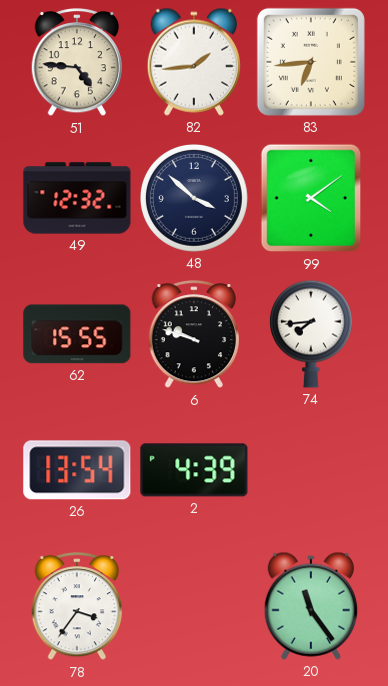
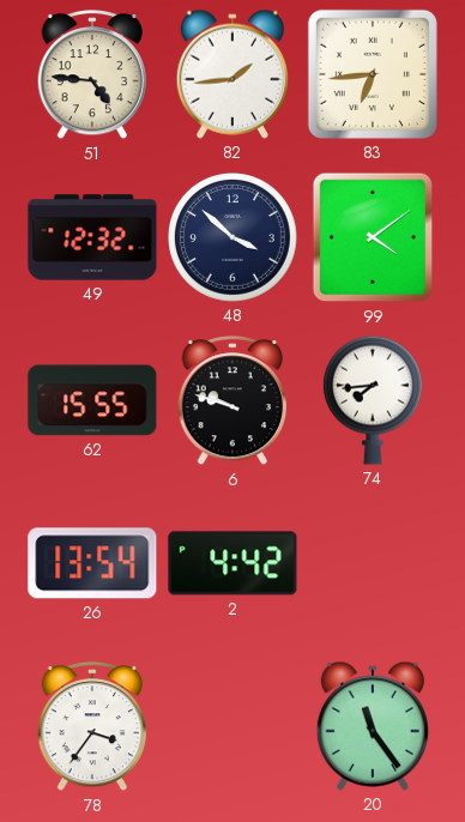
2: 4:39 -> 4:42
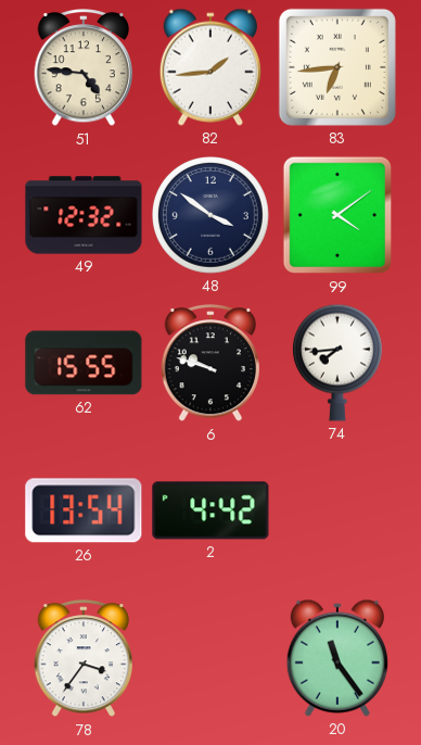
48: 3:52 -> 3:51
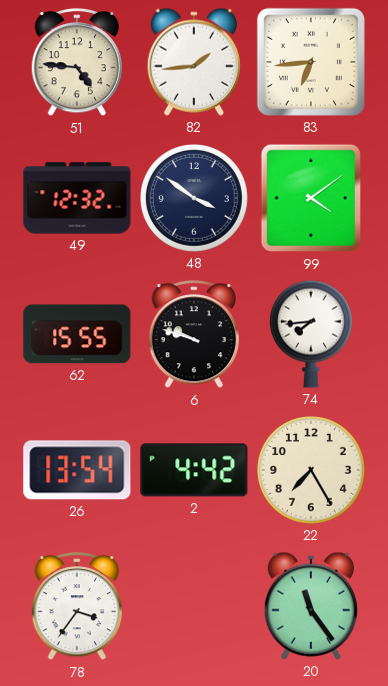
22: none -> 7:25
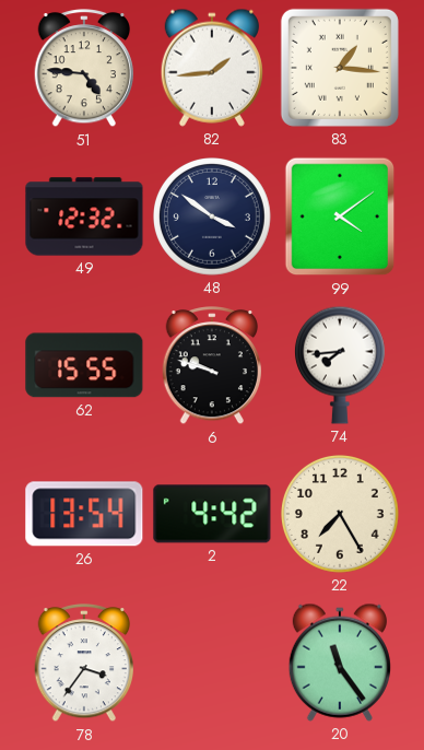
83: 6:44 -> 1:16
